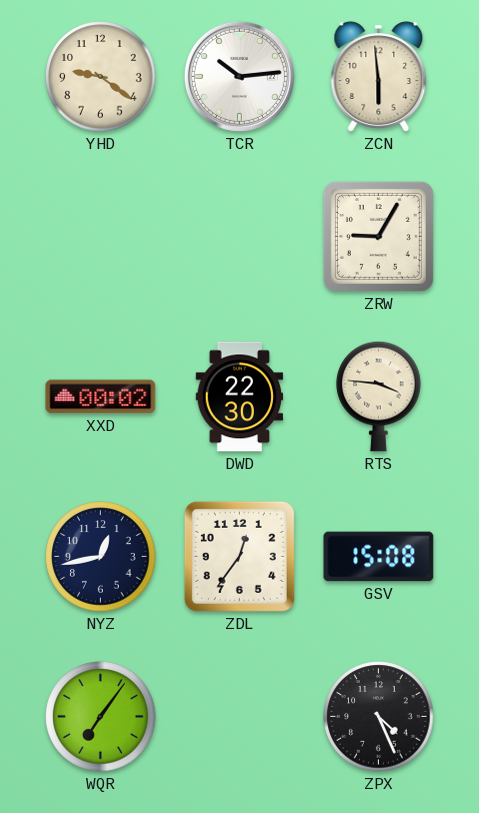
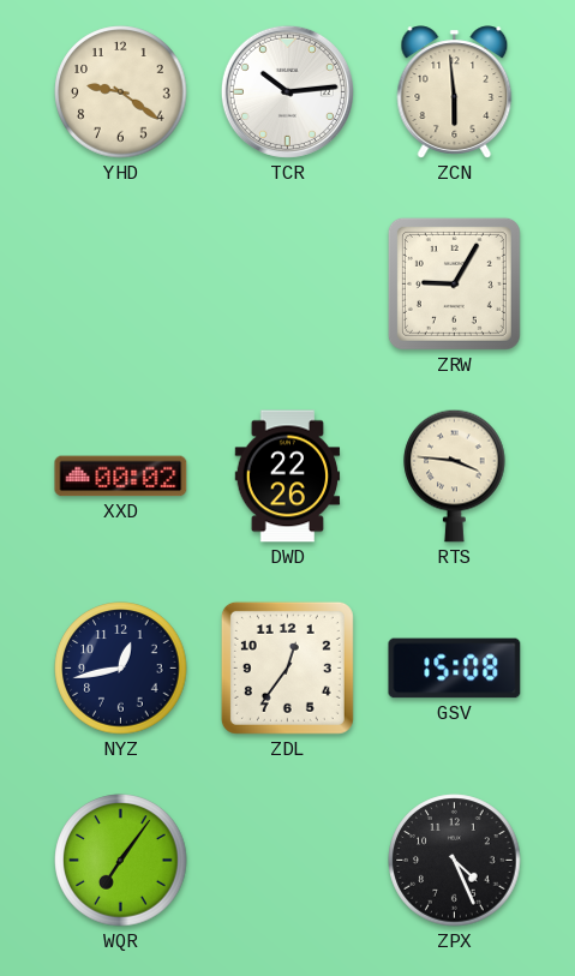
DWD: 22:30 -> 22:26
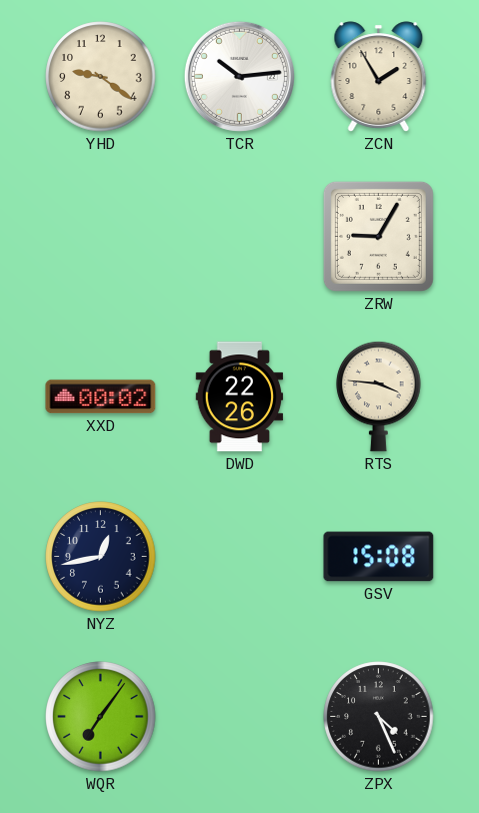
ZCN: 5:59 -> 1:55
ZDL: 12:36 -> none
